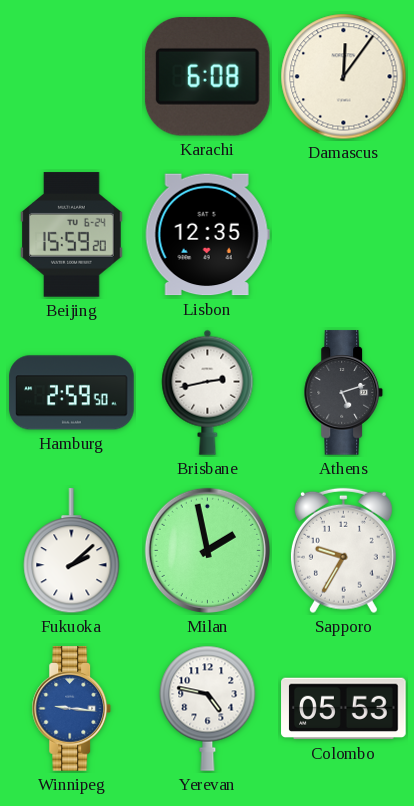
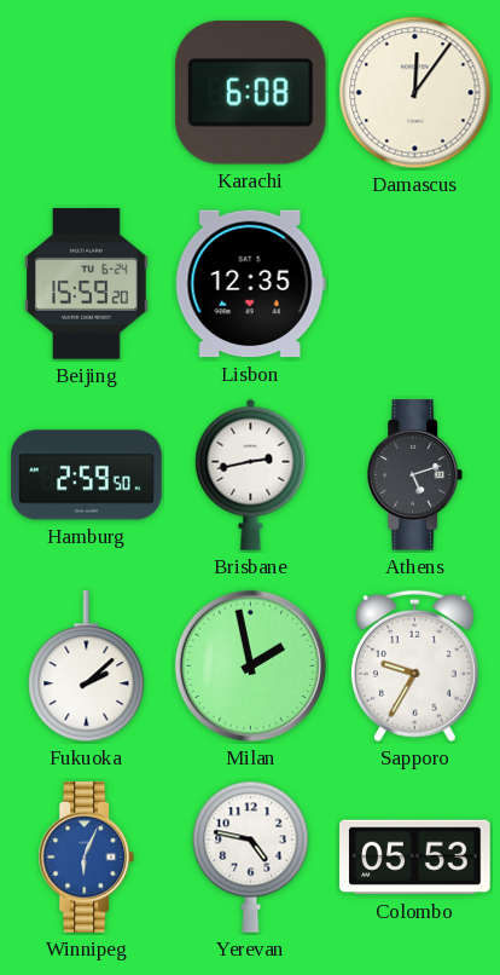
Winnipeg: 9:16 -> 6:04
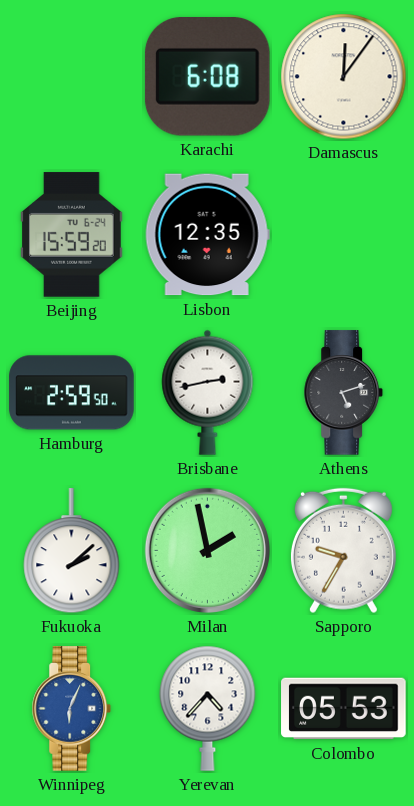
Yerevan: 4:47 -> 4:37
